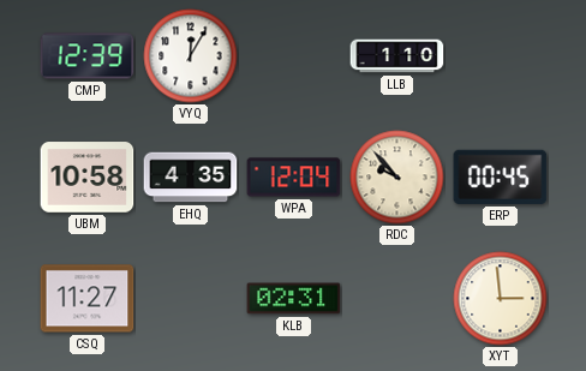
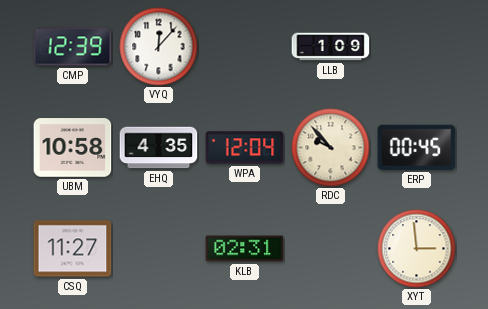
VYQ: 12:05 -> 12:07
LLB: 1:10 -> 1:09
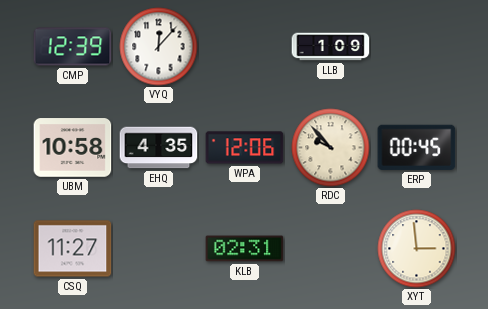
WPA: 12:04 -> 12:06
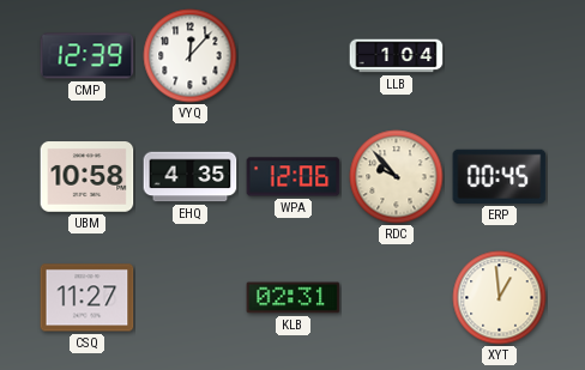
LLB: 1:09 -> 1:04
XYT: 2:59 -> 12:59
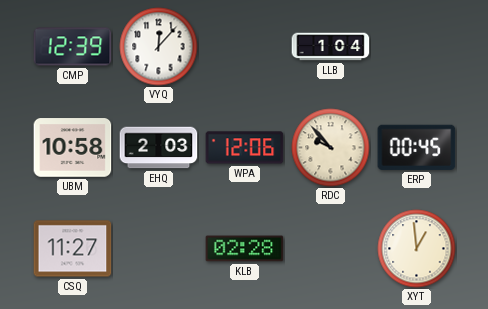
EHQ: 4:35 -> 2:03
KLB: 02:31 -> 02:28
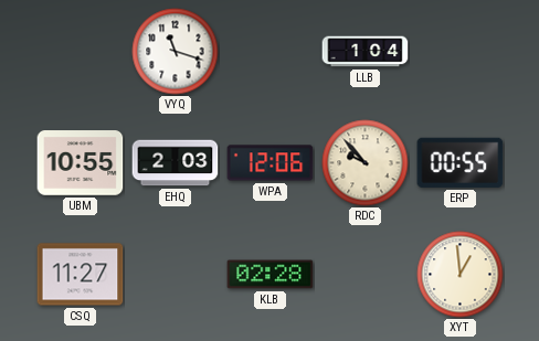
CMP: 12:39 -> none
VYQ: 12:07 -> 11:18
UBM: 10:58 -> 10:55
ERP: 00:45 -> 00:55
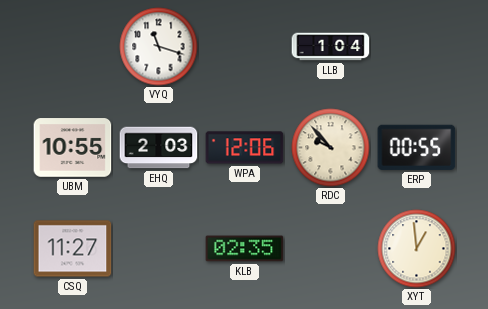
KLB: 02:28 -> 02:35
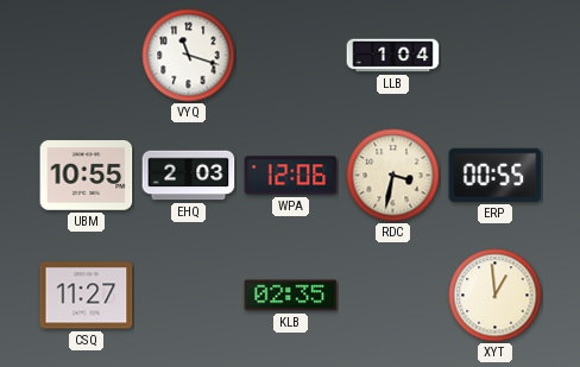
RDC: 9:53 -> 3:32
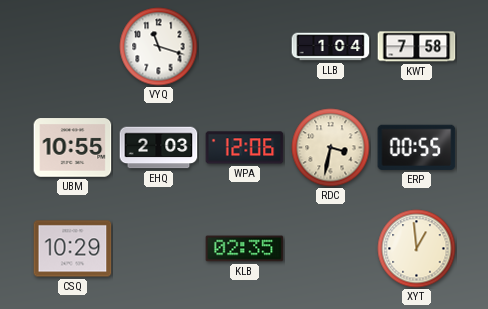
KWT: none -> 7:58
CSQ: 11:27 -> 10:29
